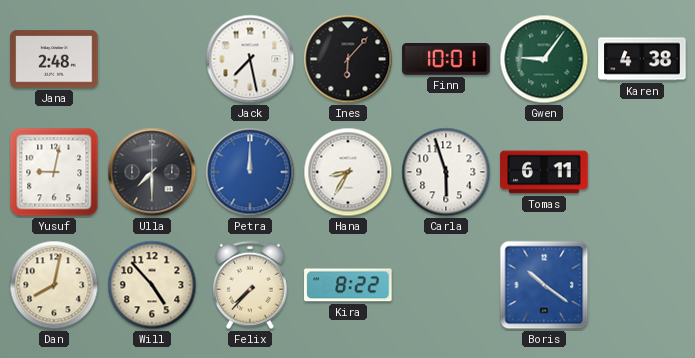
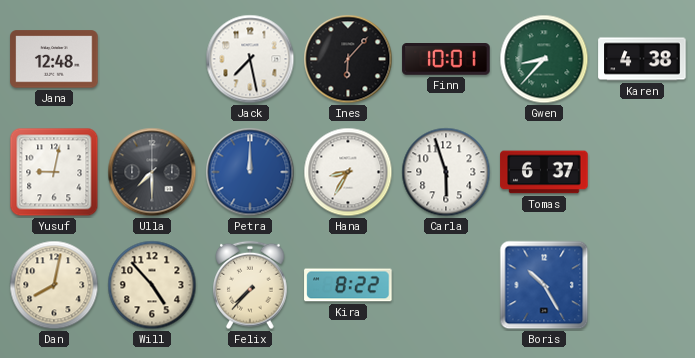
Jana: 2:48 -> 12:48
Gwen: 9:06 -> 8:37
Tomas: 6:11 -> 6:37
Boris: 10:21 -> 10:25
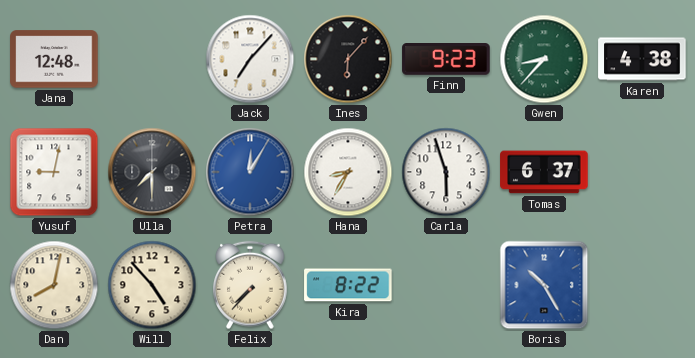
Jack: 7:28 -> 7:07
Finn: 10:01 -> 9:23
Petra: 12:00 -> 12:05
